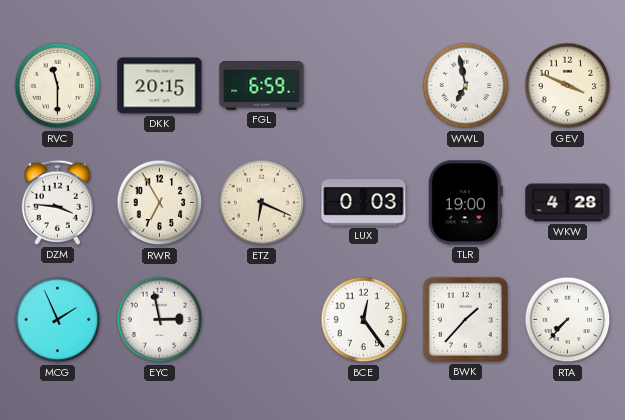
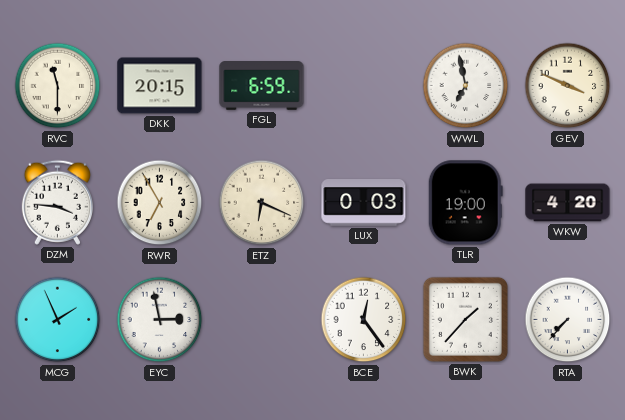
WKW: 4:28 -> 4:20
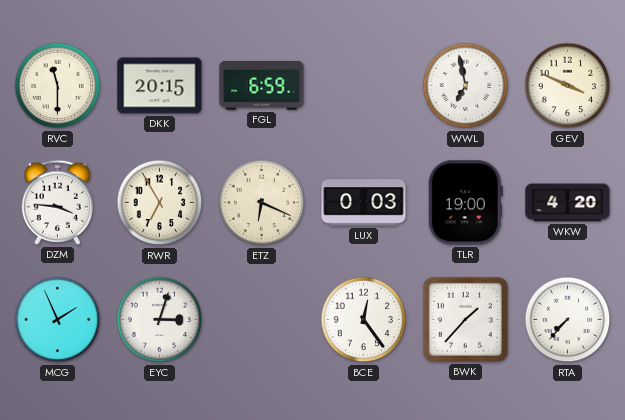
EYC: 2:58 -> 3:03
